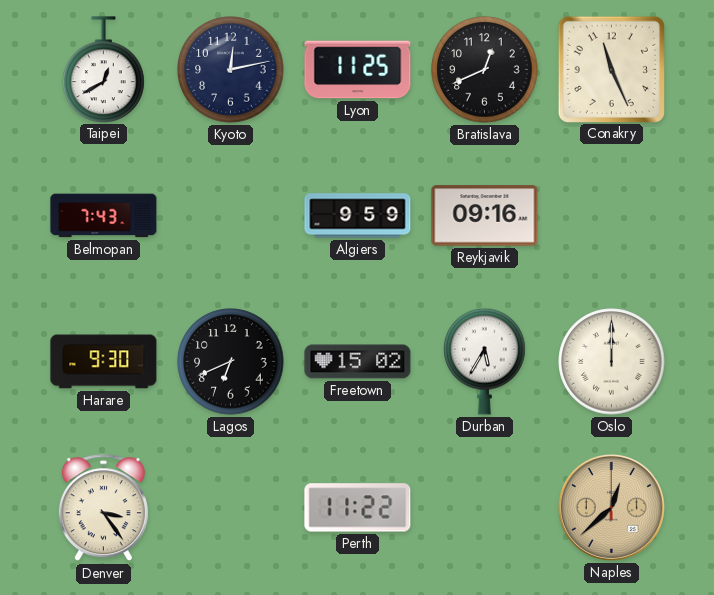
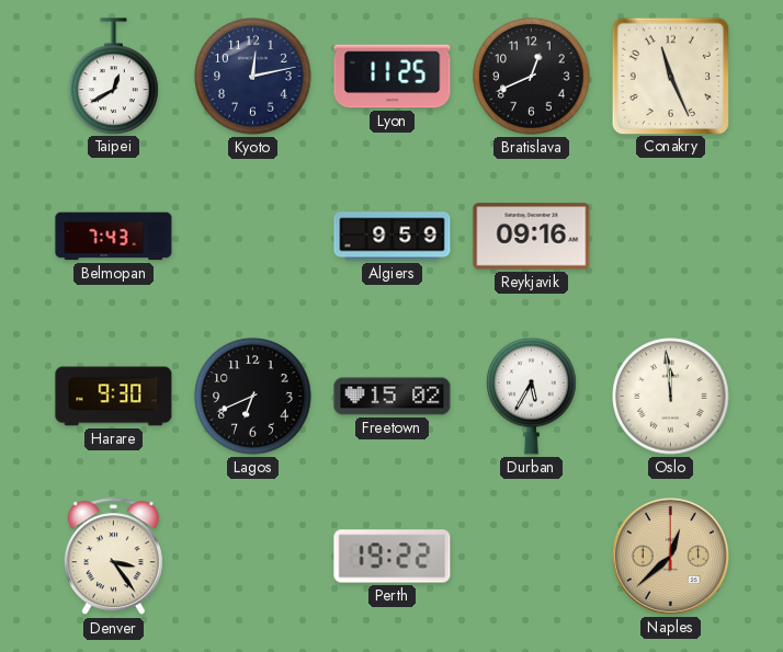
Oslo: 12:00 -> 11:59
Perth: 11:22 -> 19:22
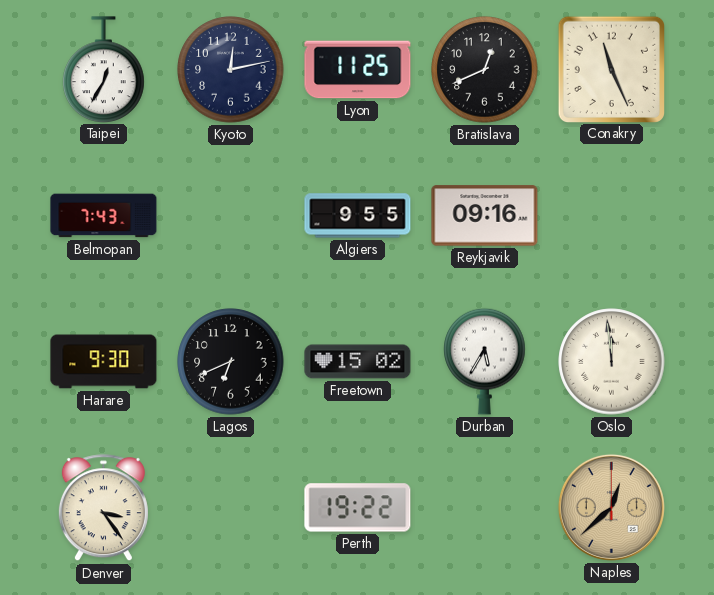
Taipei: 12:40 -> 12:35
Algiers: 9:59 -> 9:55
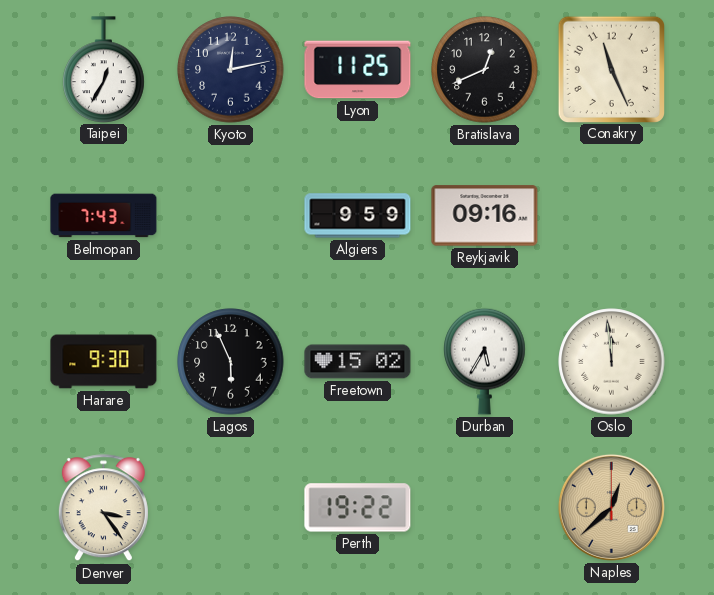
Algiers: 9:55 -> 9:59
Lagos: 6:41 -> 5:56
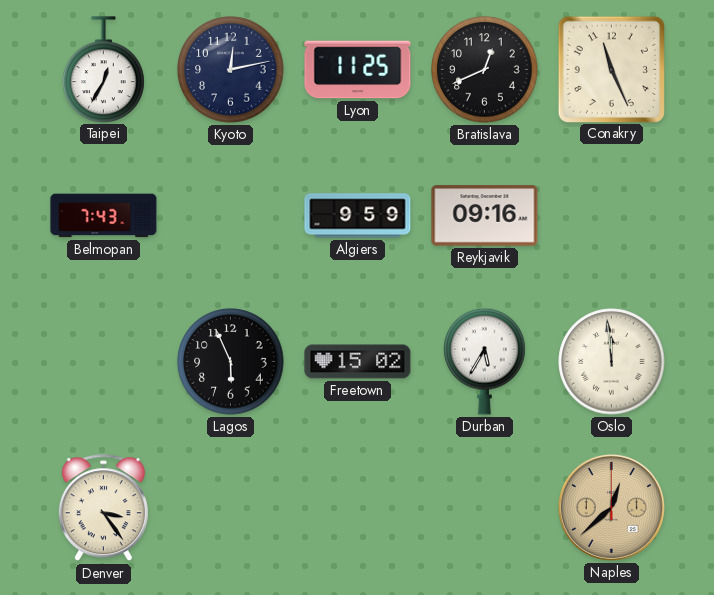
Harare: 9:30 -> none
Perth: 19:22 -> none
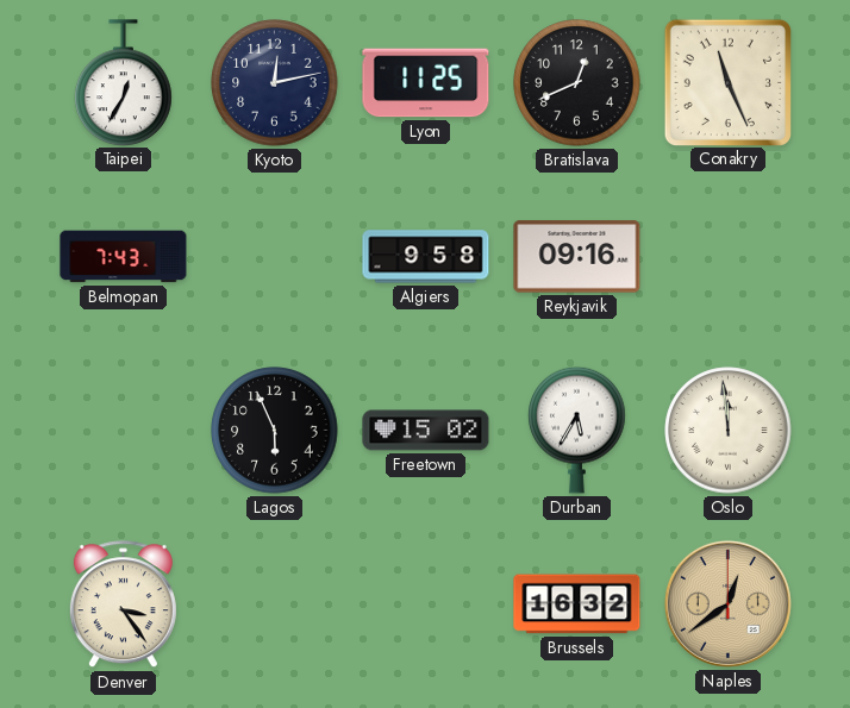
Algiers: 9:59 -> 9:58
Brussels: none -> 16:32
Naples: 12:38 -> 12:39
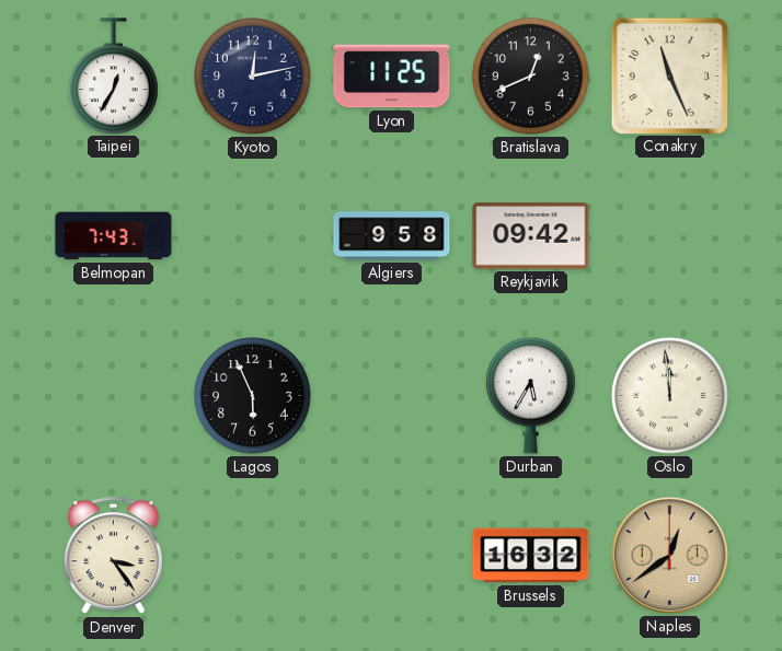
Reykjavik: 09:16 -> 09:42
Freetown: 15:02 -> none
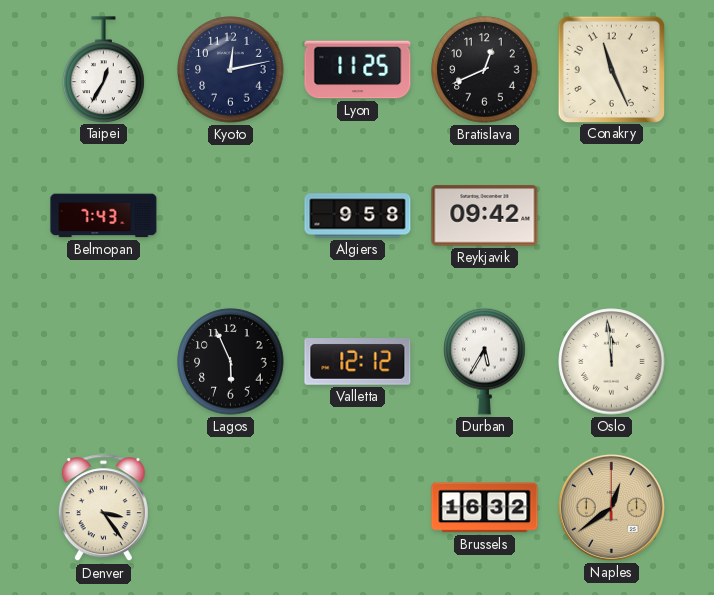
Valletta: none -> 12:12
